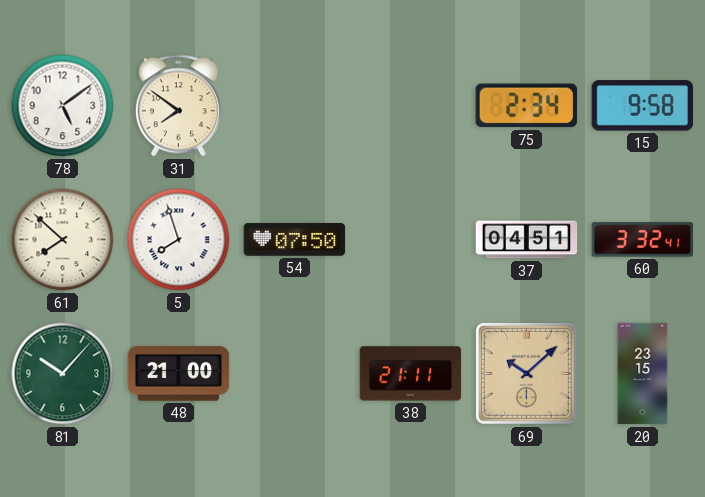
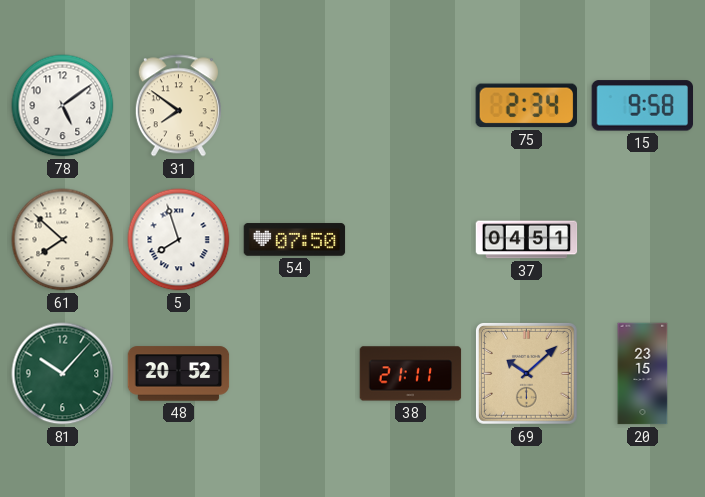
60: 3:32 -> none
48: 21:00 -> 20:52
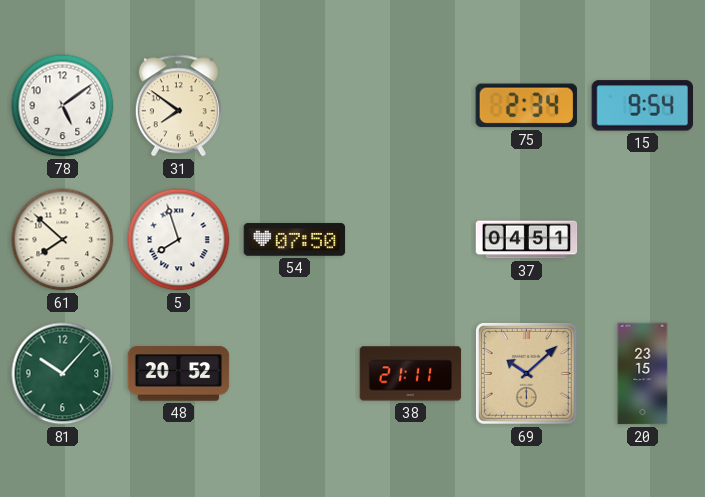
15: 9:58 -> 9:54
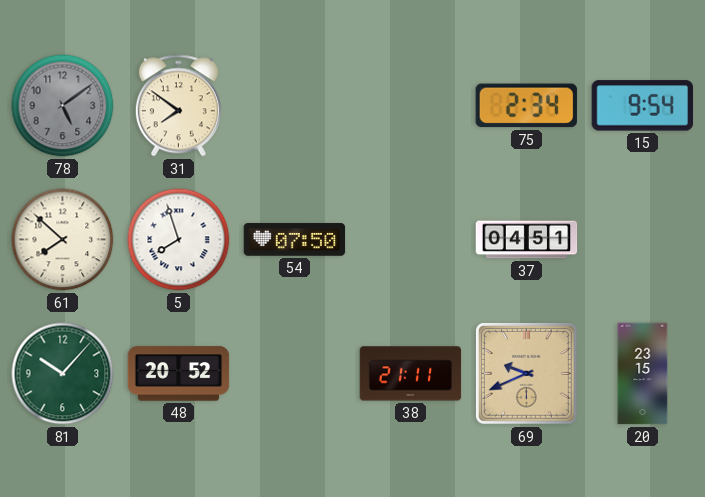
78 dial: white -> grey
69: 10:08 -> 9:41
